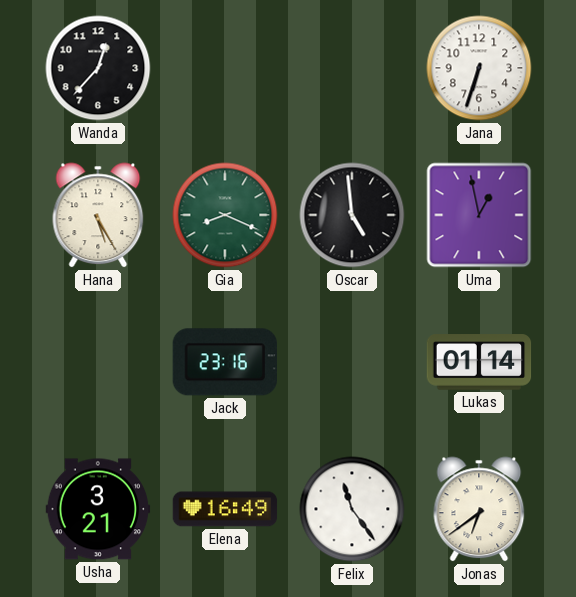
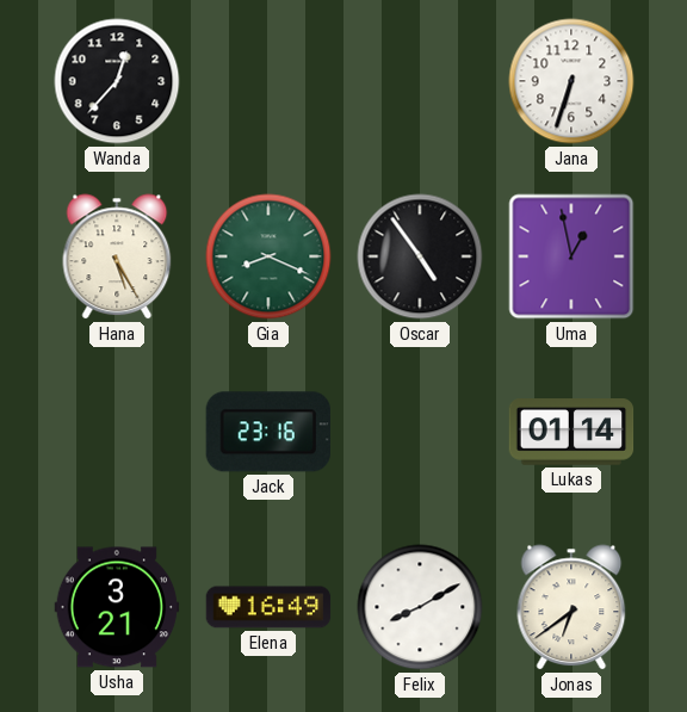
Oscar: 4:59 -> 4:54
Felix: 11:24 -> 8:10
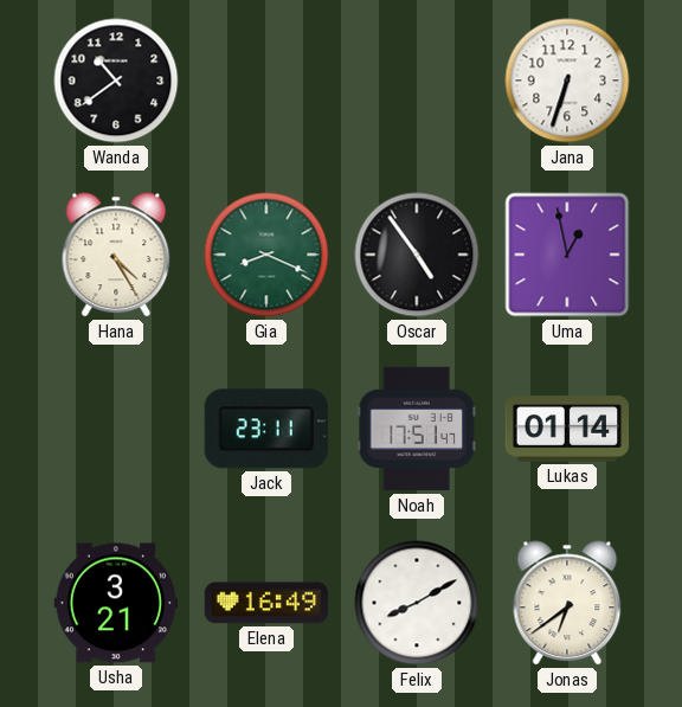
Wanda: 12:37 -> 10:39
Hana: 5:25 -> 4:25
Jack: 23:16 -> 23:11
Noah: none -> 17:51
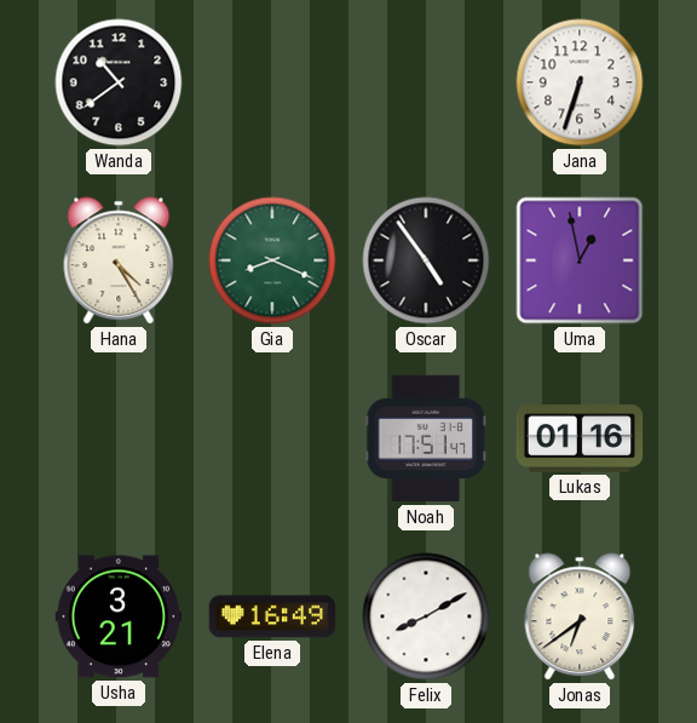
Jack: 23:11 -> none
Lukas: 01:14 -> 01:16
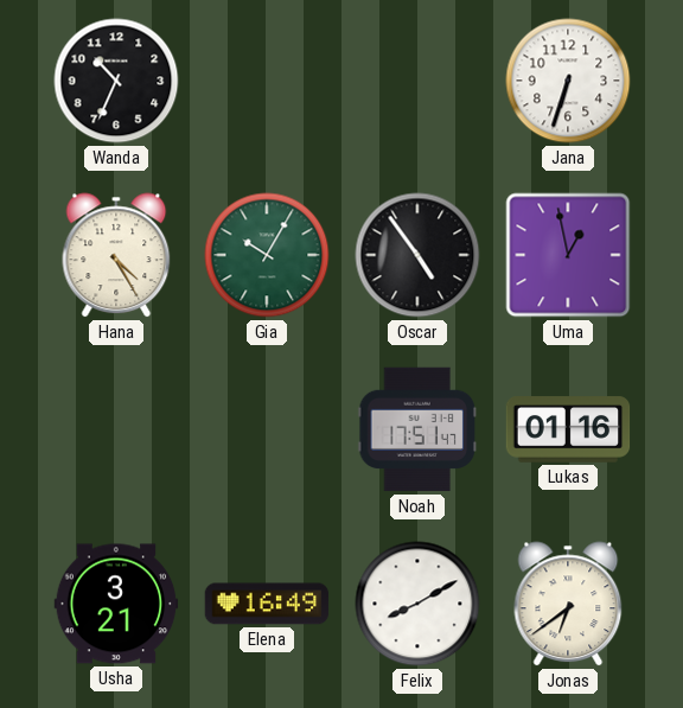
Wanda: 10:39 -> 10:34
Gia: 8:19 -> 10:05
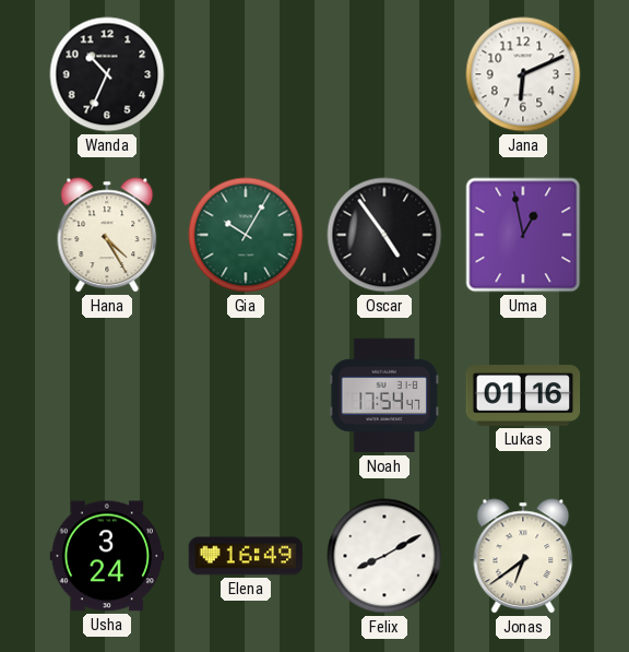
Jana: 6:33 -> 6:11
Noah: 17:51 -> 17:54
Usha: 3:21 -> 3:24
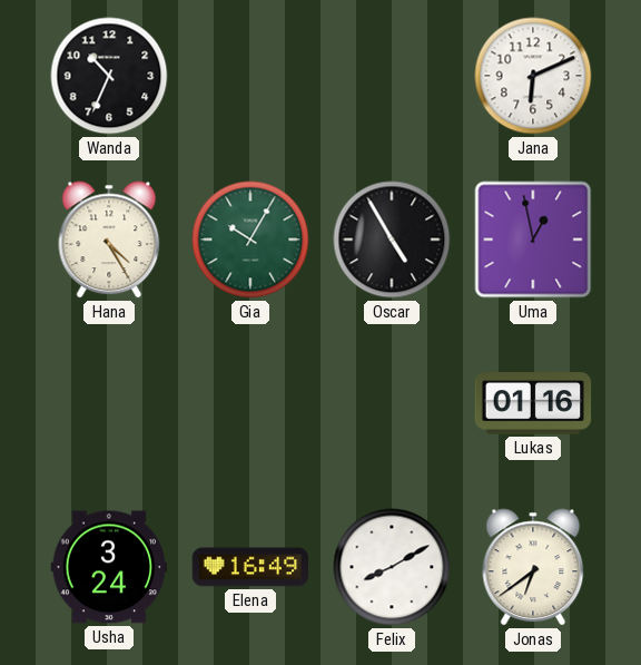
Oscar: 4:54 -> 4:55
Noah: 17:54 -> none
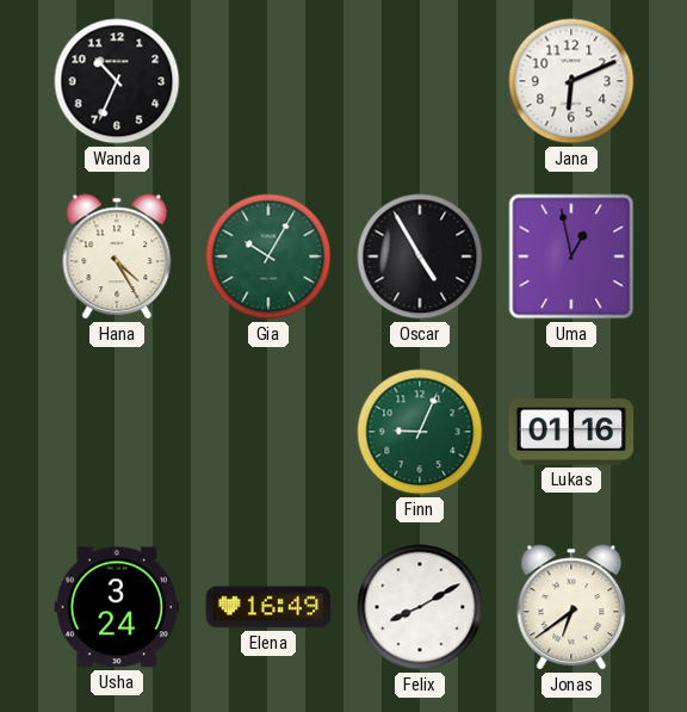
Finn: none -> 9:04
